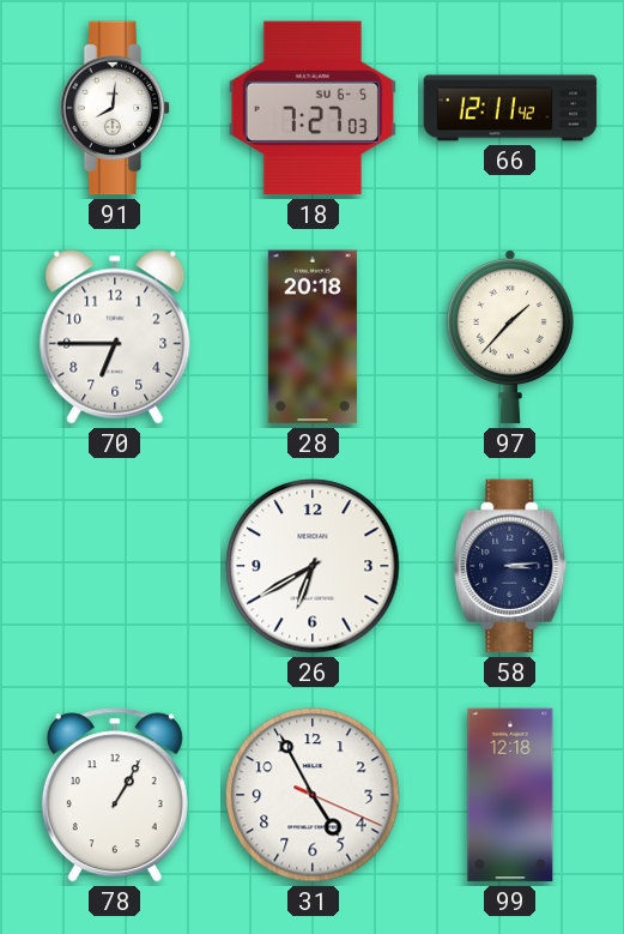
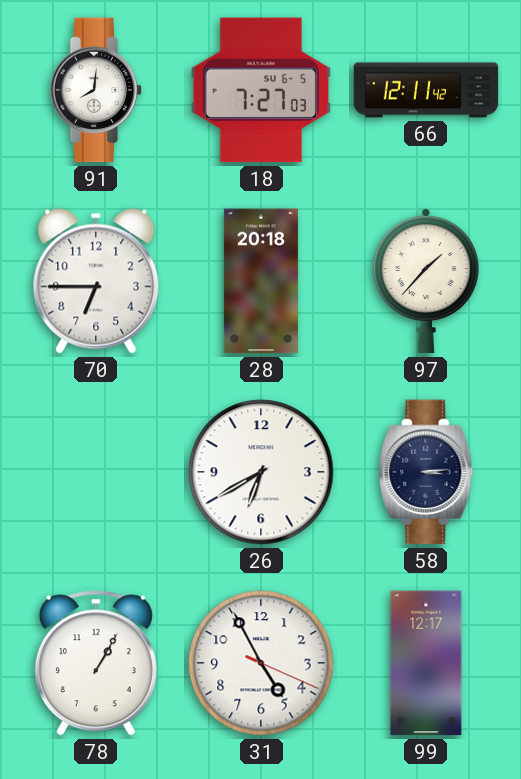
99: 12:18 -> 12:17
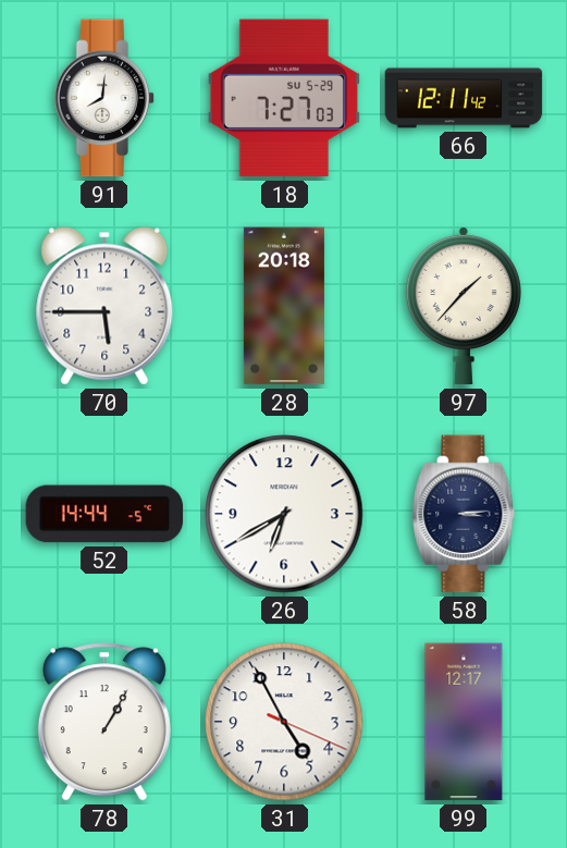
18 date: SU 6-5 -> SU 5-29
70: 6:45 -> 5:45
52: none -> 14:44
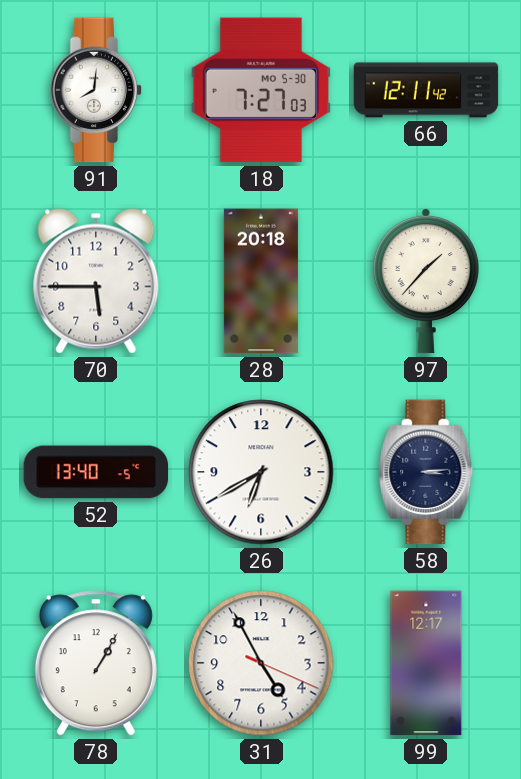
18 date: SU 5-29 -> MO 5-30
52: 14:44 -> 13:40
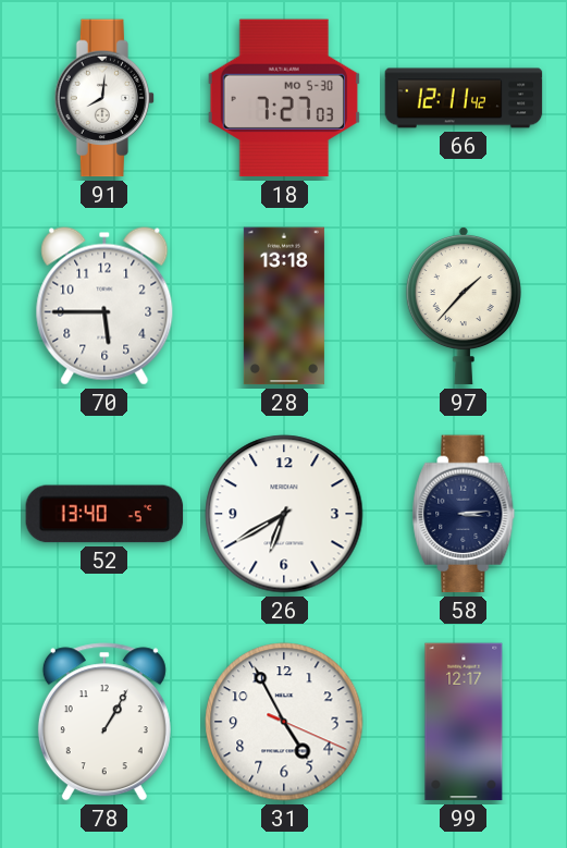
28: 20:18 -> 13:18
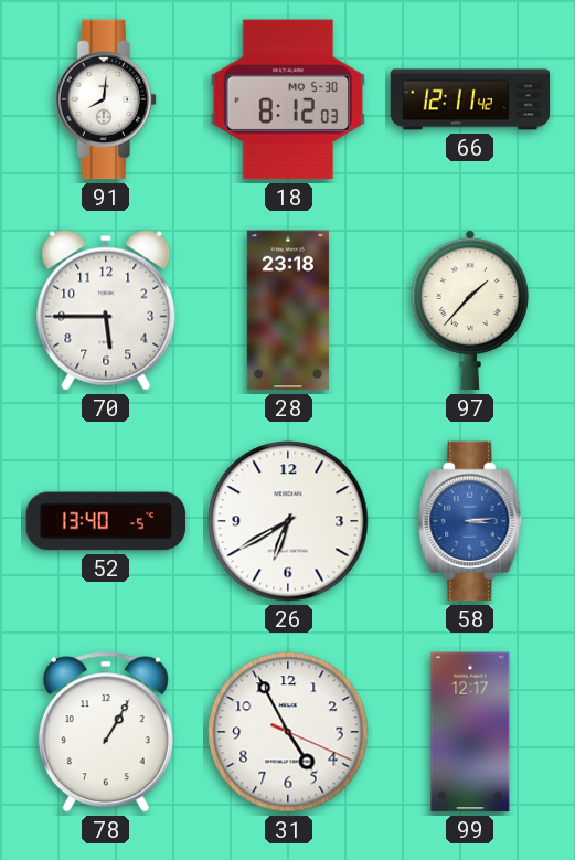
18: 7:27 -> 8:12
28: 13:18 -> 23:18
58 dial: navy -> blue
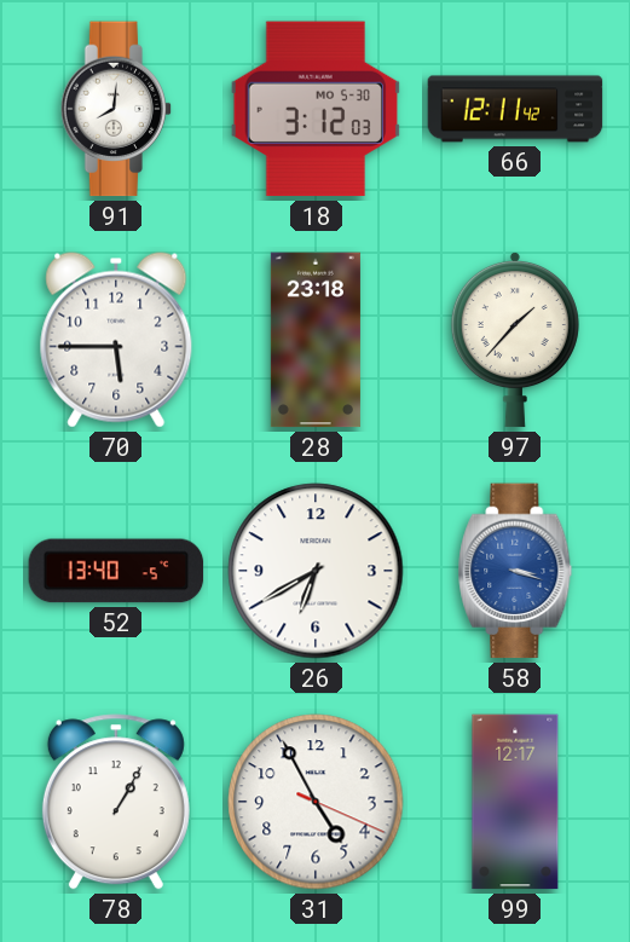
18: 8:12 -> 3:12
58: 3:14 -> 3:18
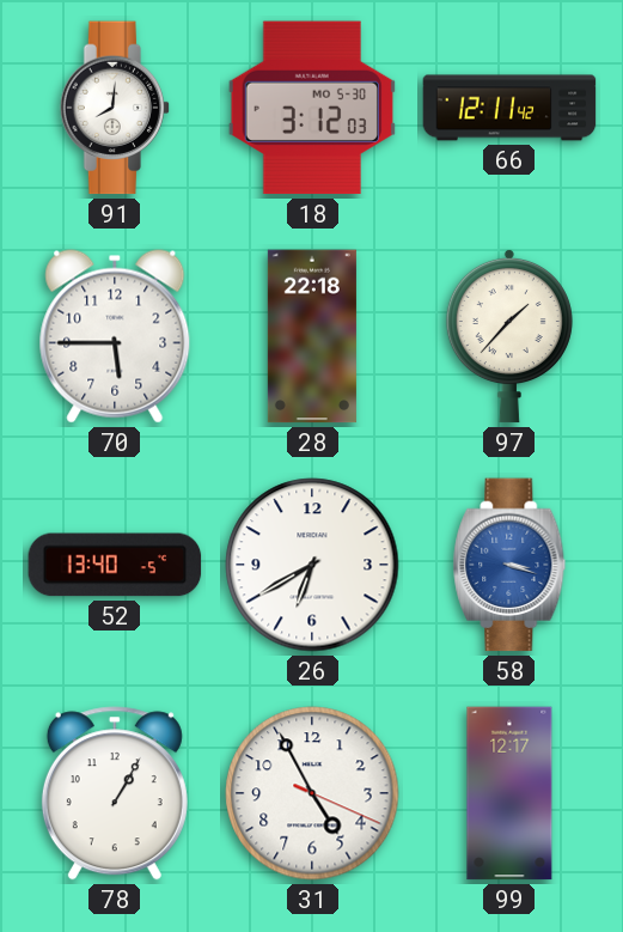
28: 23:18 -> 22:18
